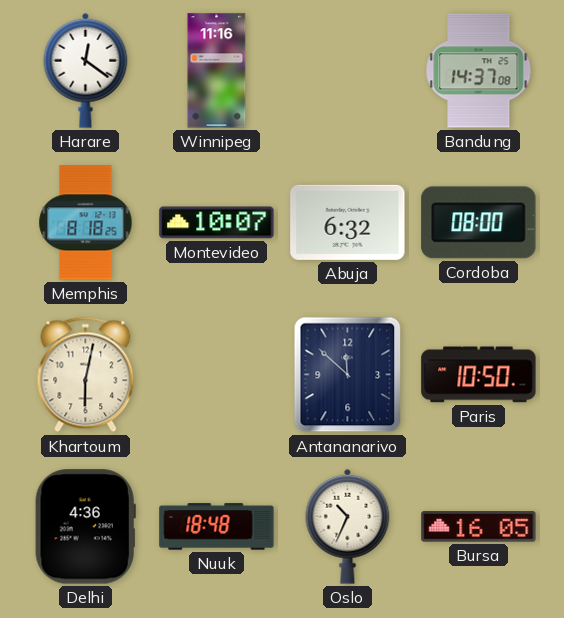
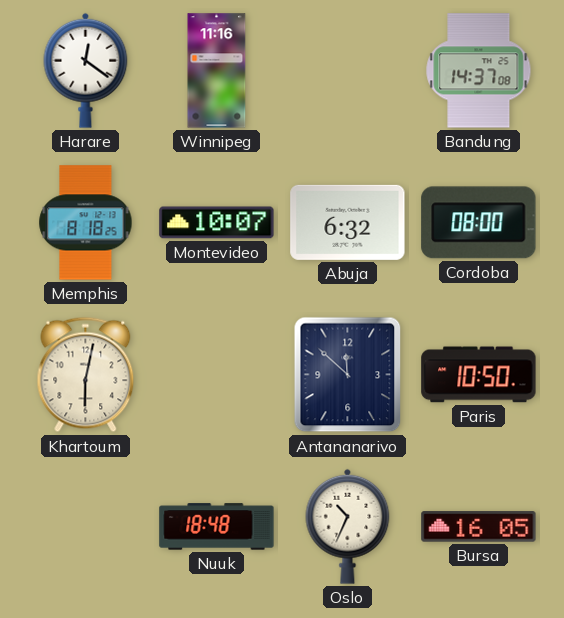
Delhi: 4:36 -> none
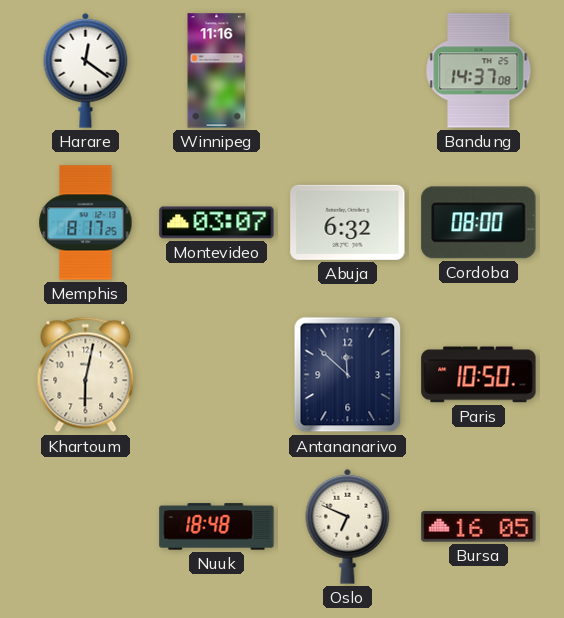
Memphis: 8:18 -> 8:17
Montevideo: 10:07 -> 03:07
Oslo: 10:34 -> 6:49
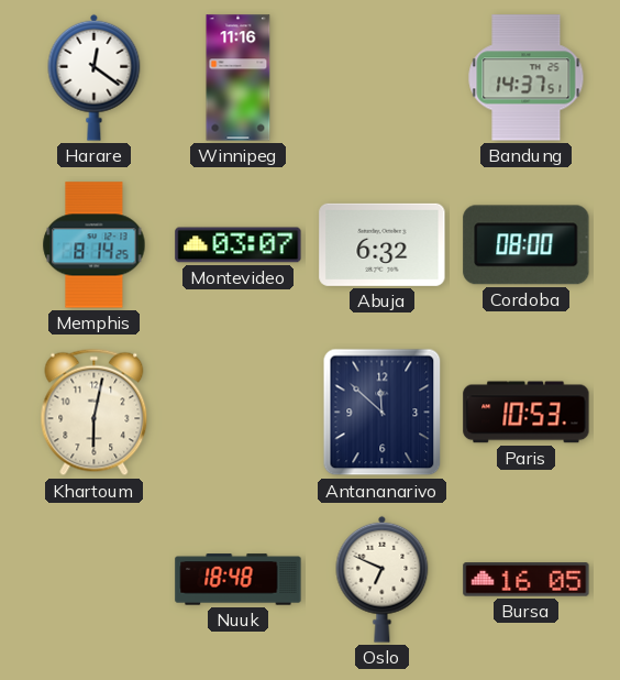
Bandung: 14:37:08 -> 14:37:51
Memphis: 8:17 -> 8:14
Paris: 10:50 -> 10:53
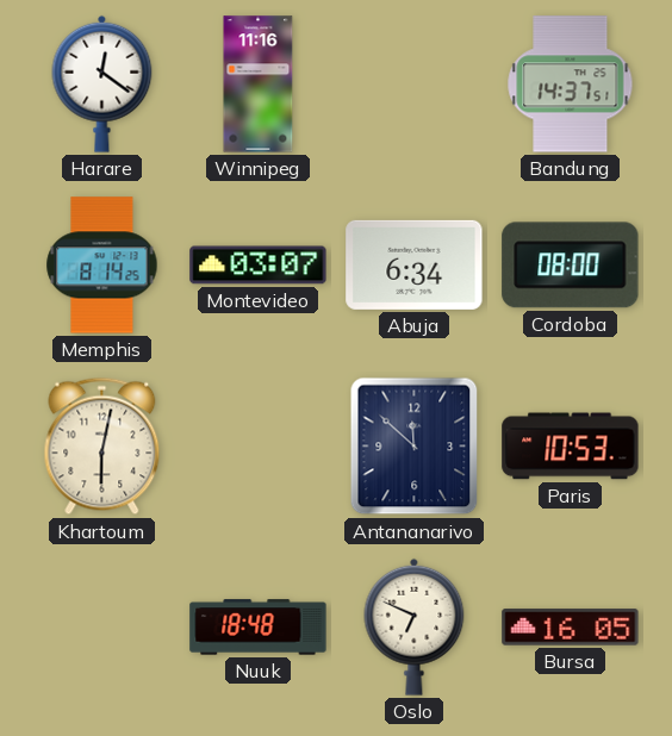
Abuja: 6:32 -> 6:34
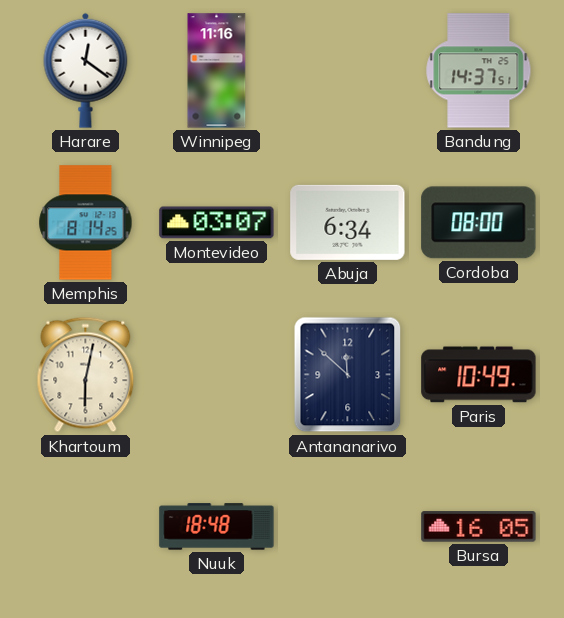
Paris: 10:53 -> 10:49
Oslo: 6:49 -> none
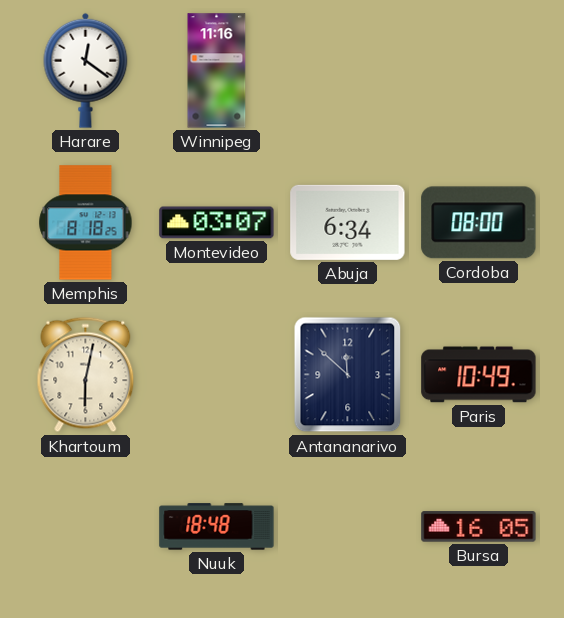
Bandung: 14:37 -> none
Memphis: 8:14 -> 8:18
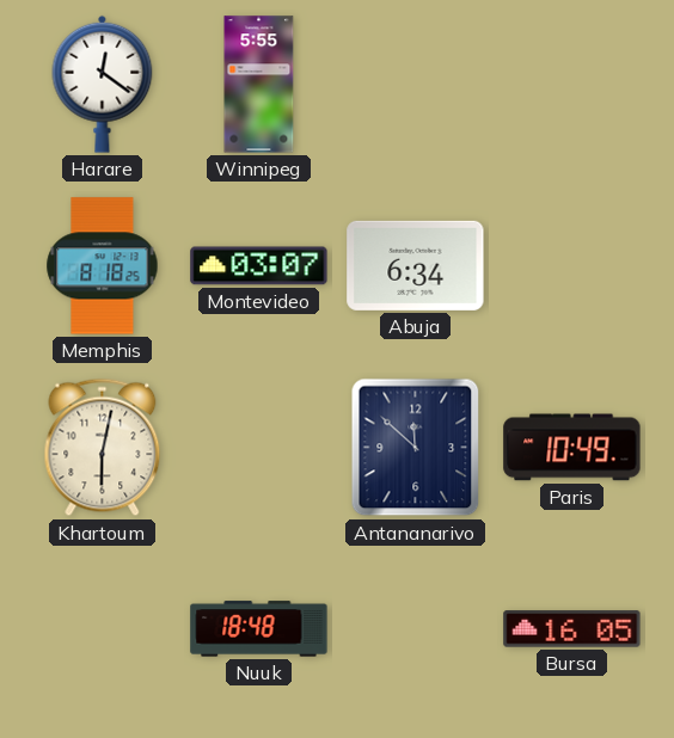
Winnipeg: 11:16 -> 5:55
Cordoba: 08:00 -> none
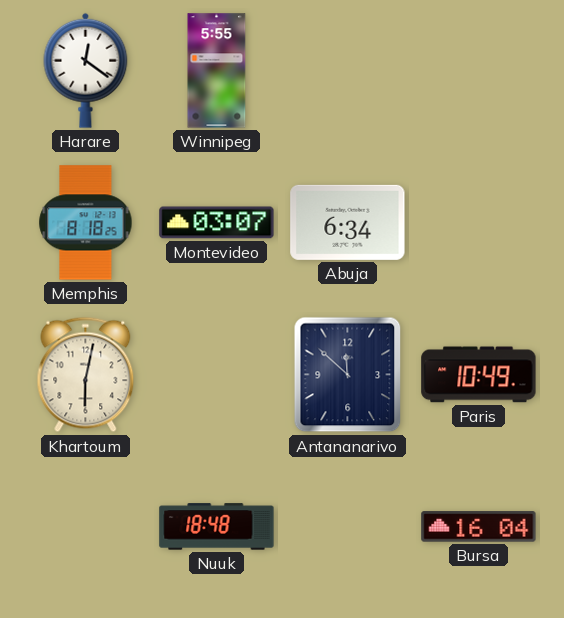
Bursa: 16:05 -> 16:04
